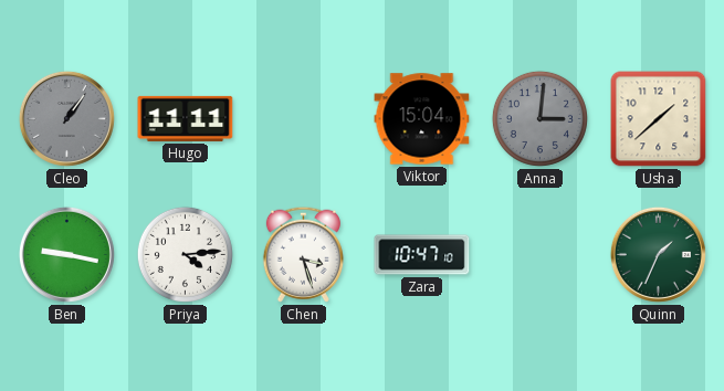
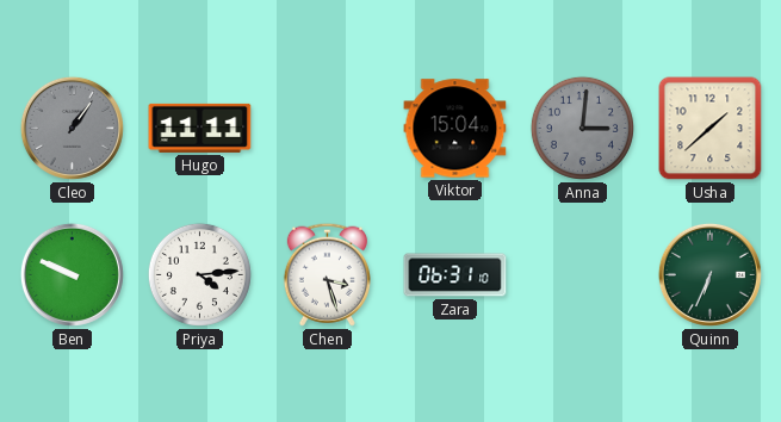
Ben: 9:17 -> 9:49
Zara: 10:47 -> 06:31
Quinn: 1:34 -> 6:34
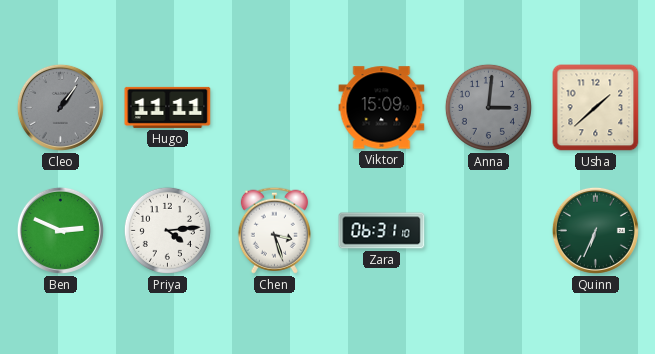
Viktor: 15:04 -> 15:09
Ben: 9:49 -> 2:49
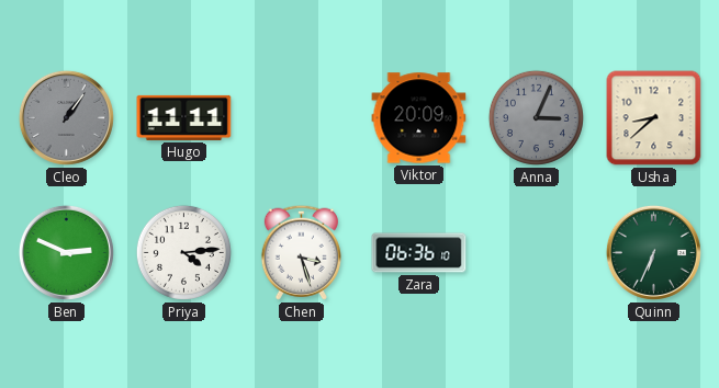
Viktor: 15:09 -> 20:09
Anna: 3:01 -> 3:04
Usha: 1:38 -> 8:38
Zara: 06:31 -> 06:36
